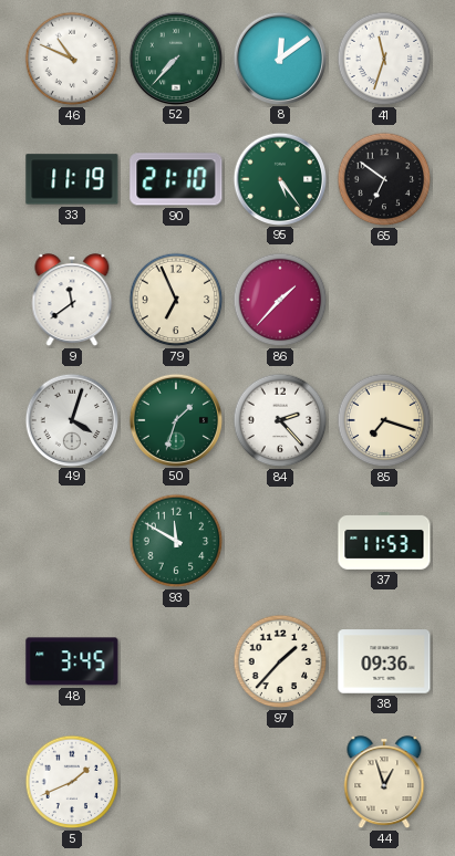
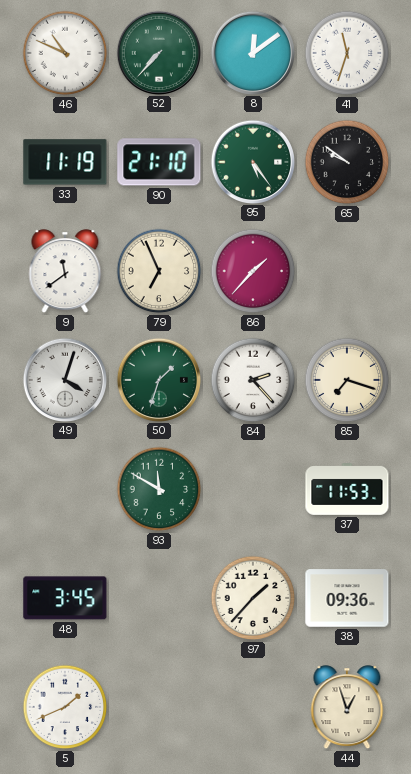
65: 6:51 -> 9:51
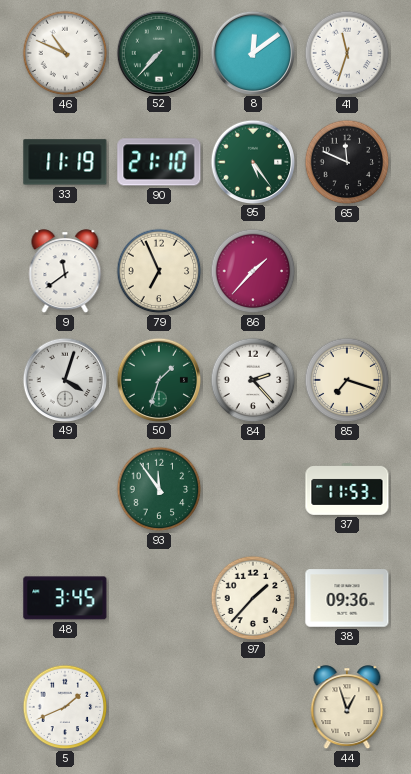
65: 9:51 -> 11:49
93: 11:50 -> 11:54
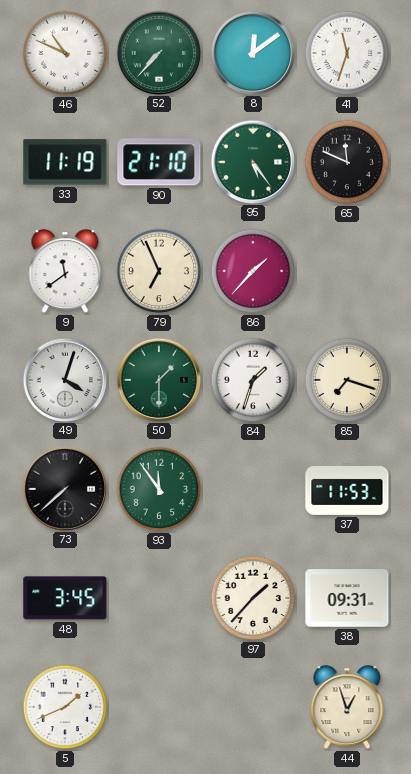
50: 1:33 -> 1:30
84: 2:23 -> 1:33
73: none -> 7:38
38: 09:36 -> 09:31
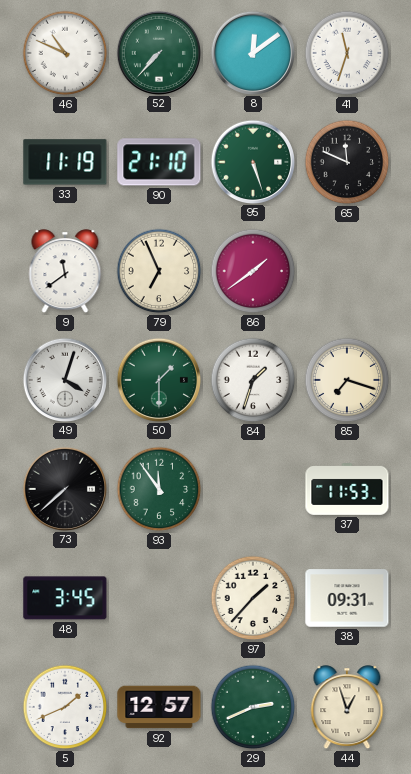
95: 5:24 -> 5:27
86: 1:37 -> 1:39
92: none -> 12:57
29: none -> 2:41
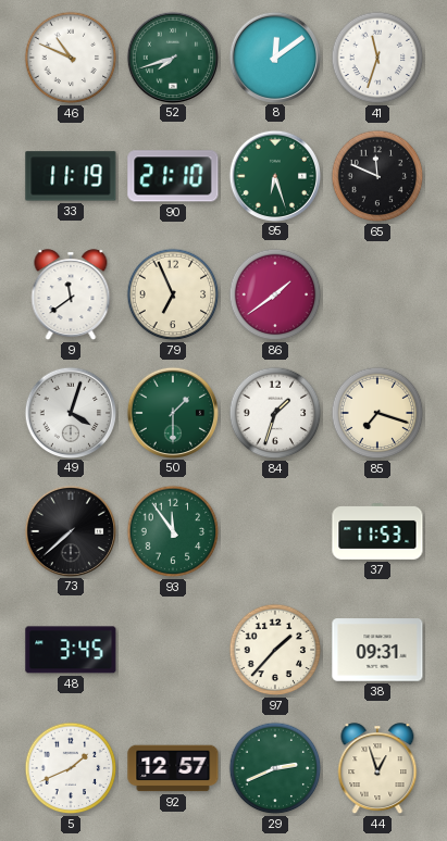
52: 7:37 -> 7:42
95: 5:27 -> 6:27
